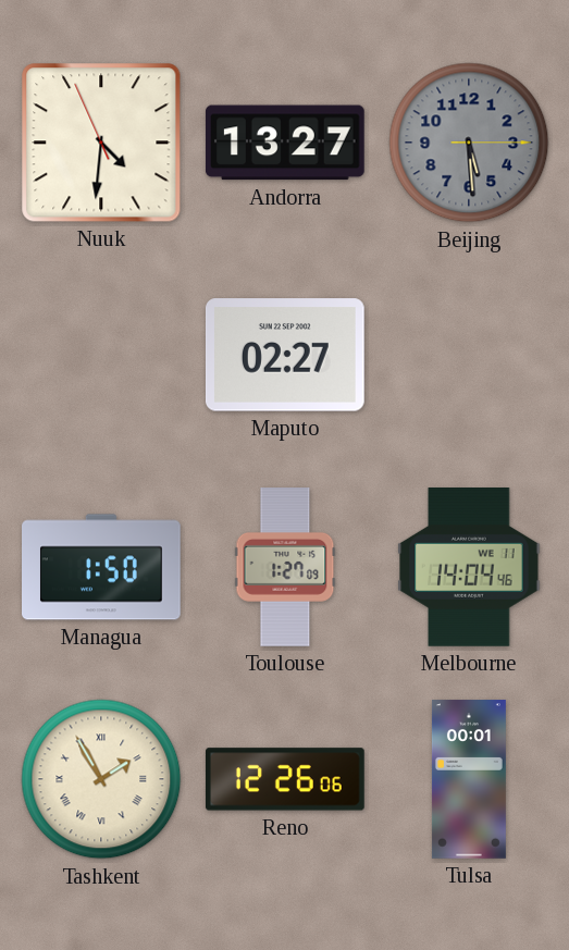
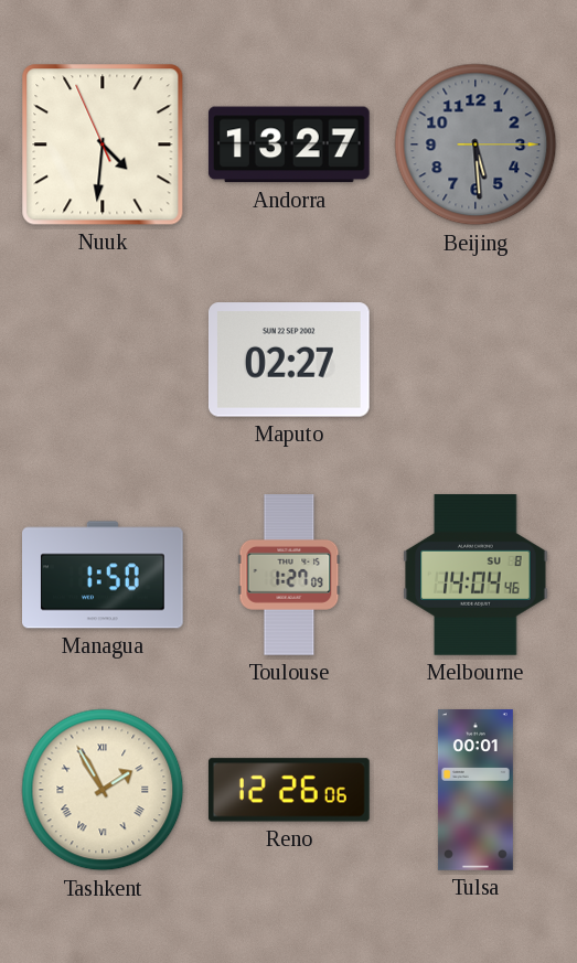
Melbourne date: WE 11 -> SU 8
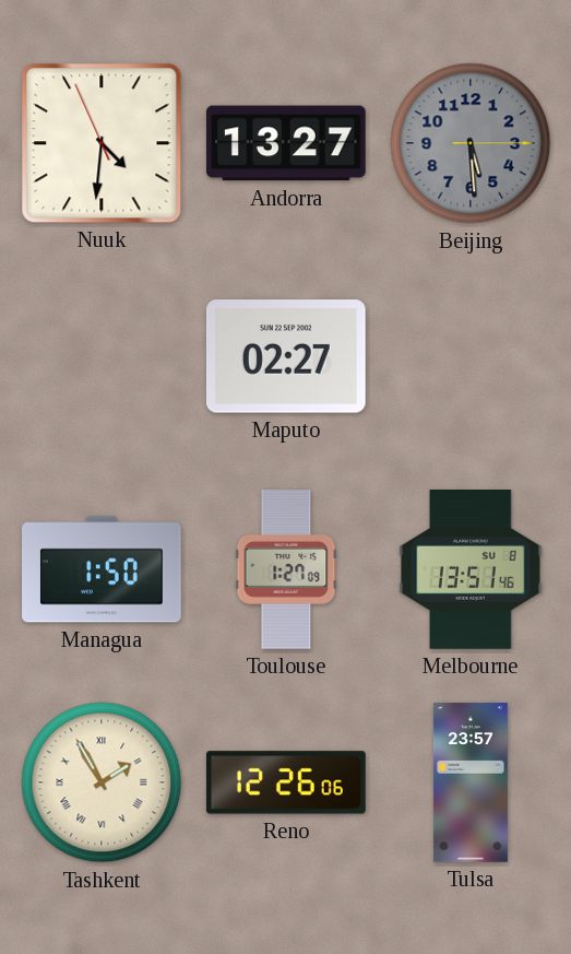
Melbourne: 14:04 -> 13:51
Tulsa: 00:01 -> 23:57
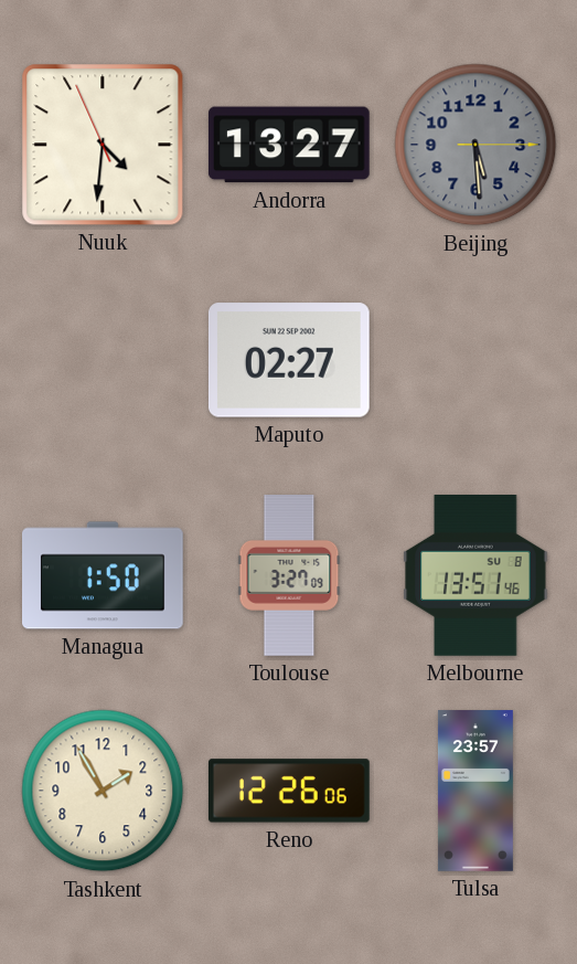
Toulouse: 1:27 -> 3:27
Tashkent numerals: Roman -> Arabic
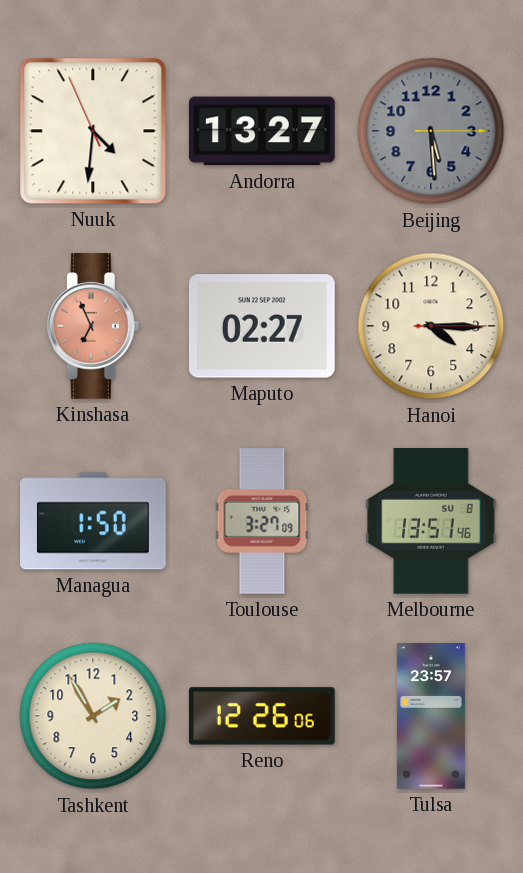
Kinshasa: none -> 6:56
Hanoi: none -> 4:15
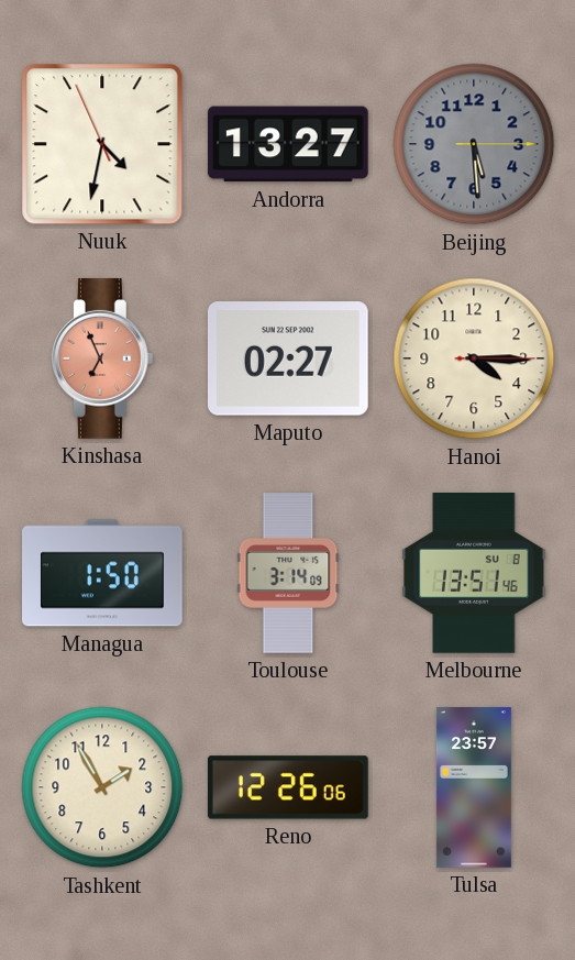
Nuuk: 4:30 -> 4:31
Toulouse: 3:27 -> 3:14
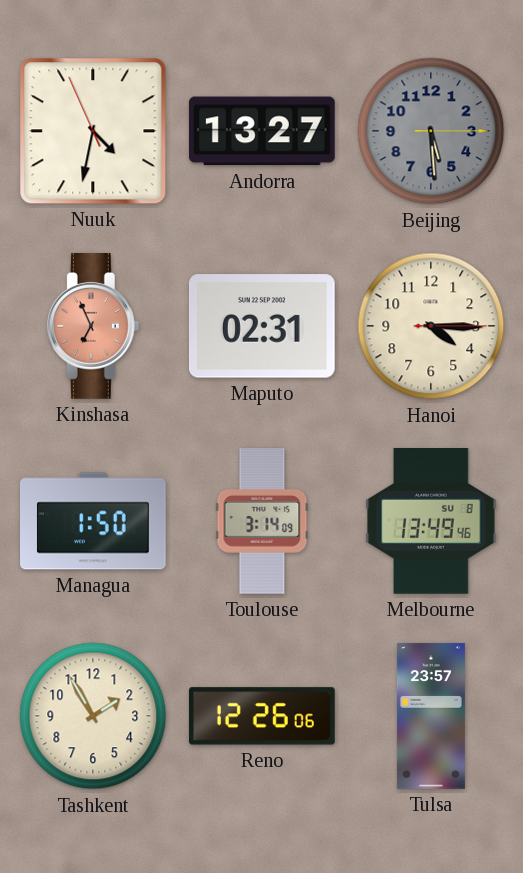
Maputo: 02:27 -> 02:31
Melbourne: 13:51 -> 13:49
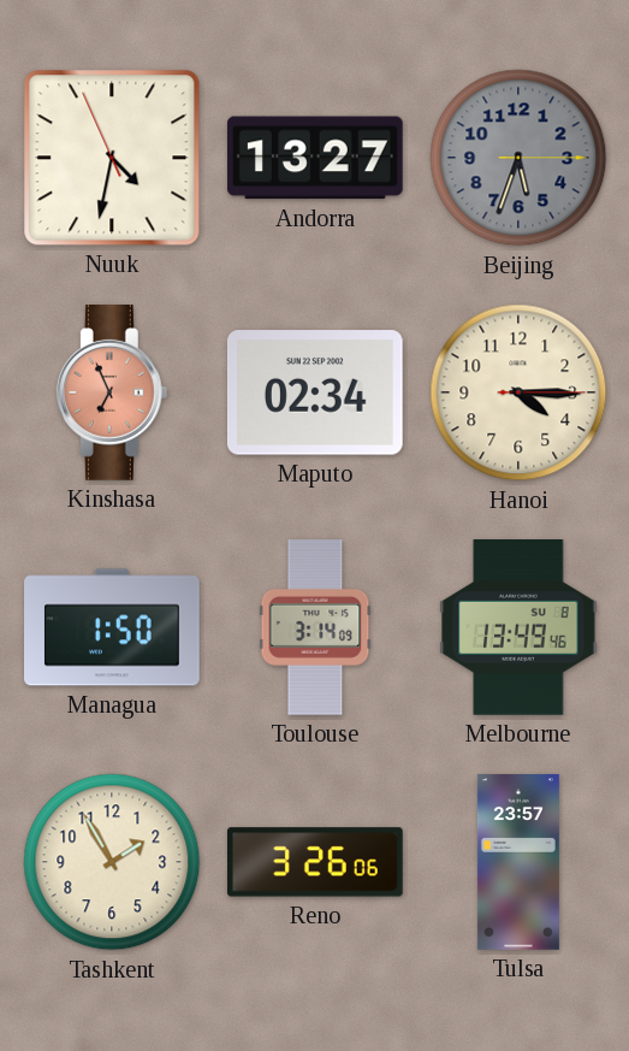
Beijing: 5:29 -> 5:33
Maputo: 02:31 -> 02:34
Reno: 12:26 -> 3:26
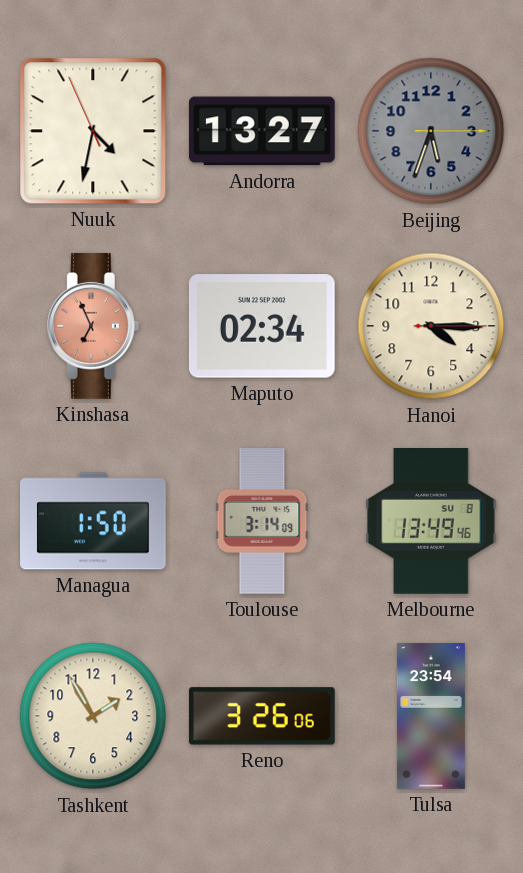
Tulsa: 23:57 -> 23:54
